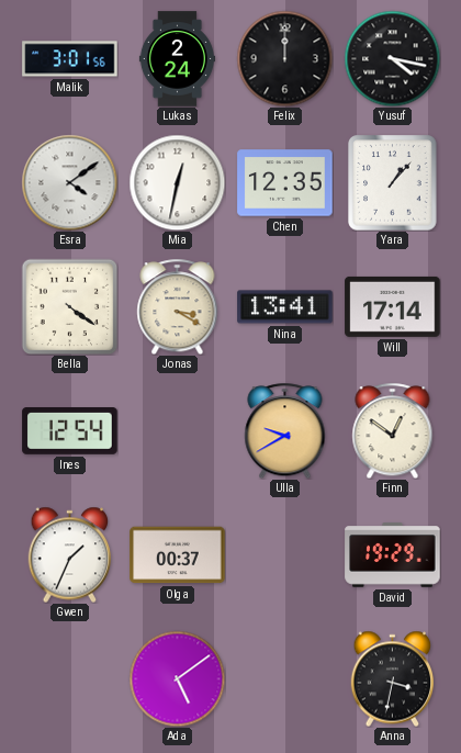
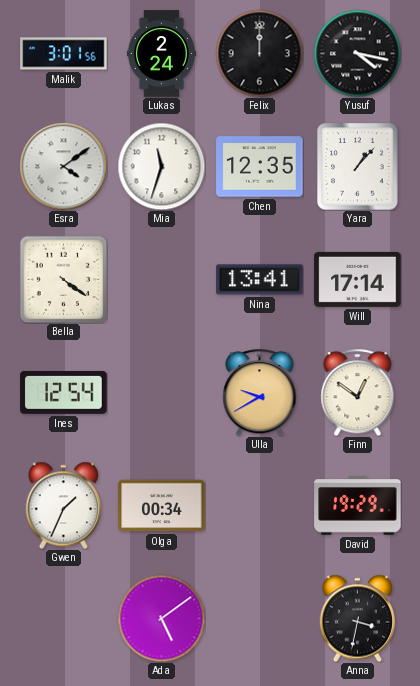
Mia: 12:32 -> 11:33
Jonas: 3:20 -> none
Olga: 00:37 -> 00:34
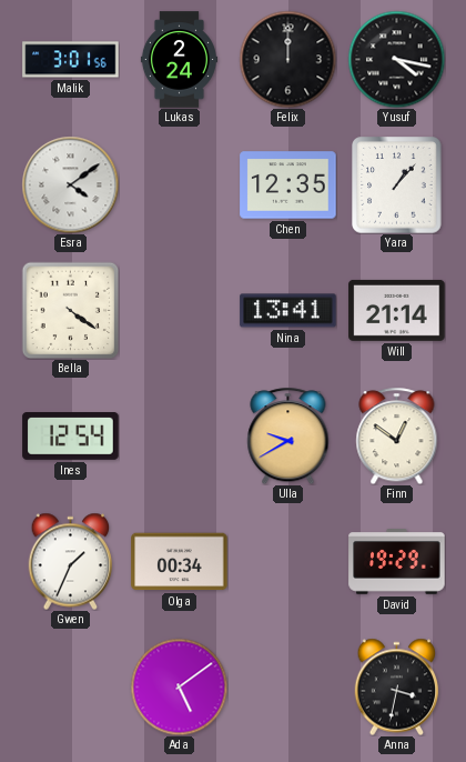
Mia: 11:33 -> none
Will: 17:14 -> 21:14
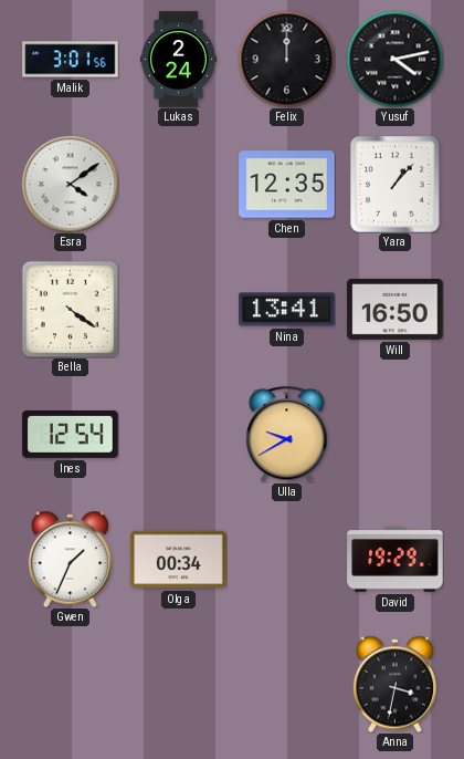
Yusuf: 4:17 -> 4:13
Will: 21:14 -> 16:50
Finn: 12:51 -> none
Ada: 5:09 -> none
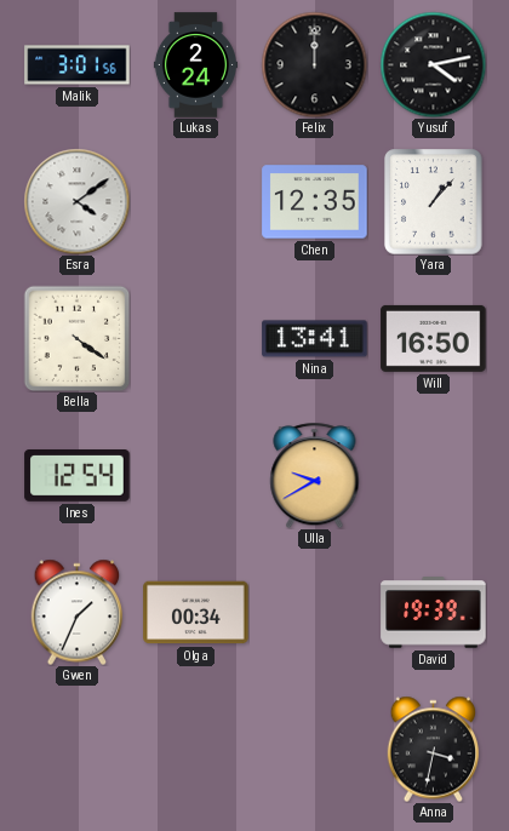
David: 19:29 -> 19:39
